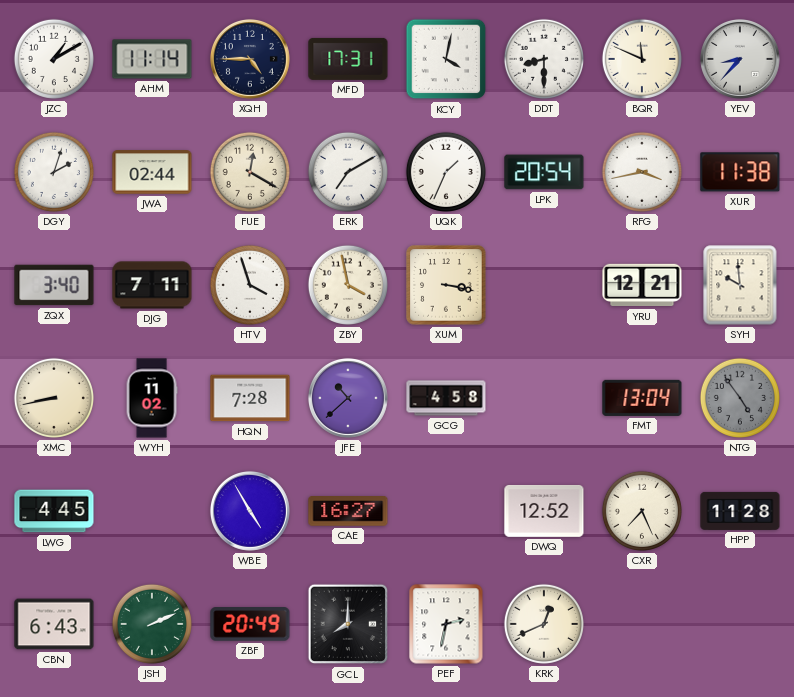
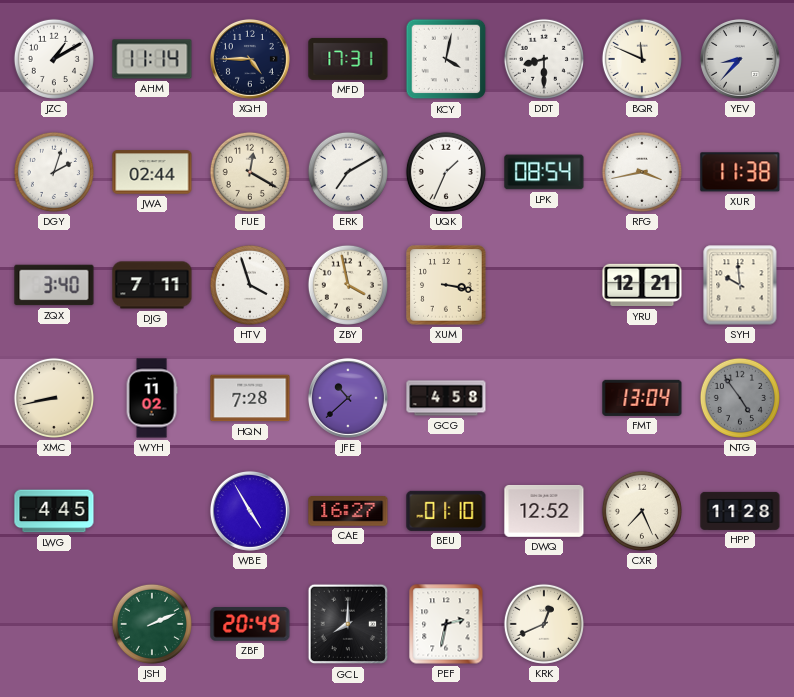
LPK: 20:54 -> 08:54
BEU: none -> 01:10
CBN: 6:43 -> none
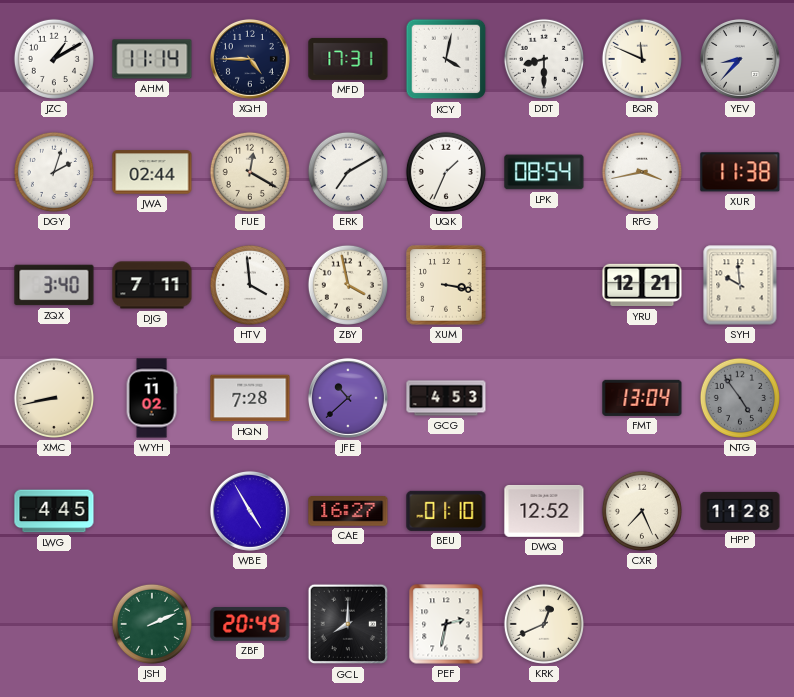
HTV: 3:57 -> 3:59
GCG: 4:58 -> 4:53
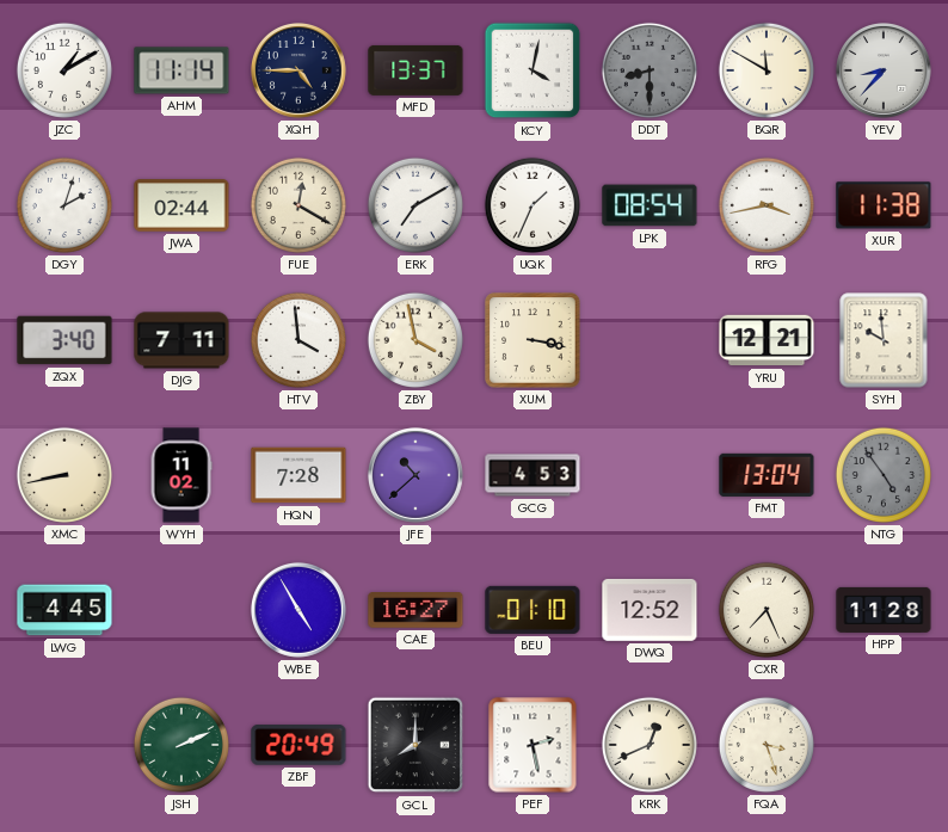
MFD: 17:31 -> 13:37
DDT dial: white -> grey
BQR: 11:49 -> 11:50
PEF: 2:32 -> 2:28
FQA: none -> 3:27
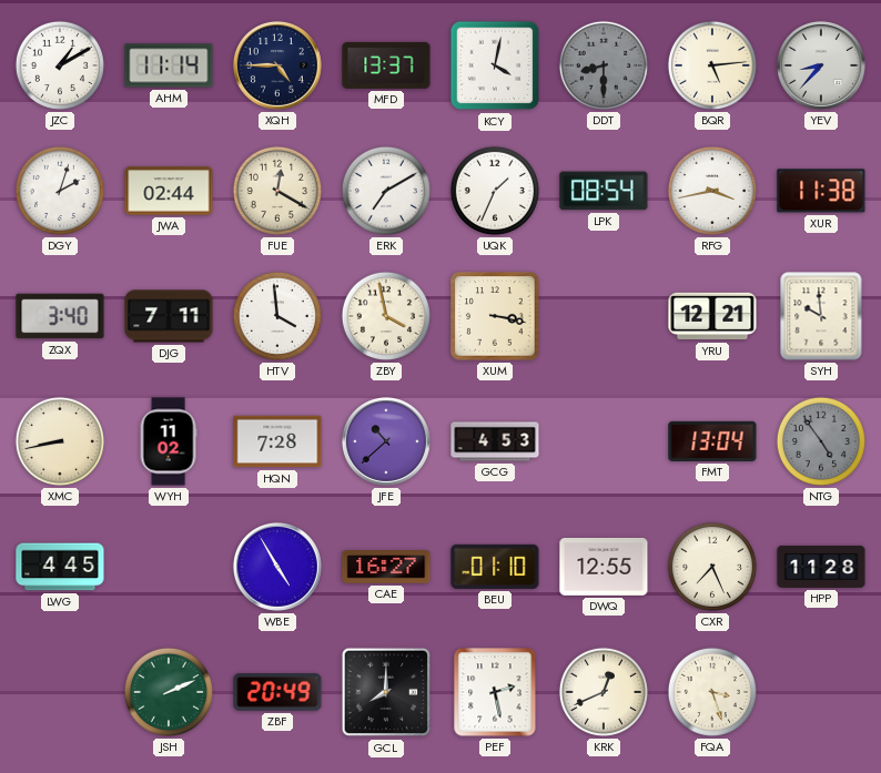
BQR: 11:50 -> 5:14
DWQ: 12:52 -> 12:55
